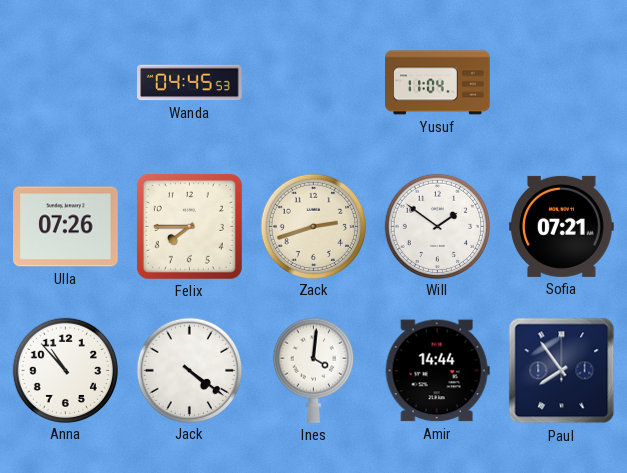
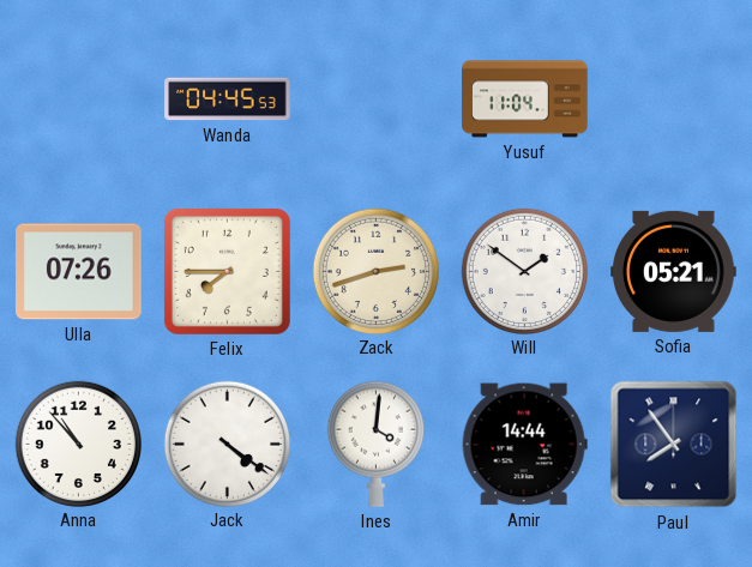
Sofia: 07:21 -> 05:21
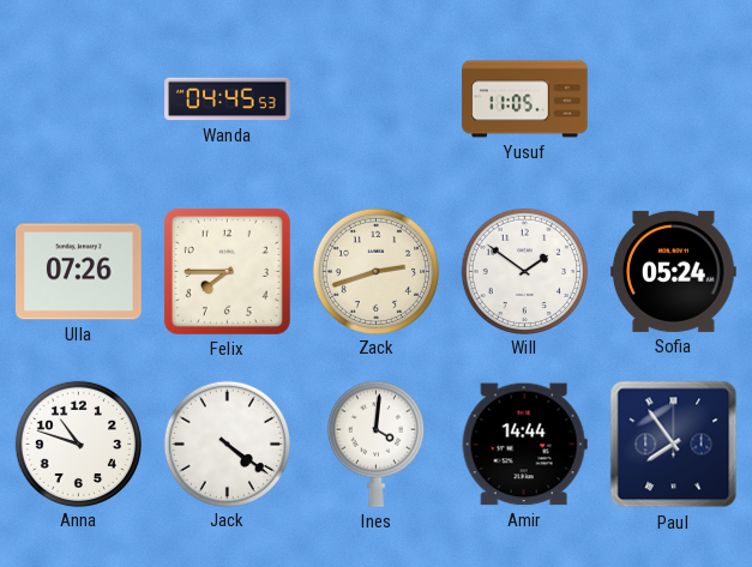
Yusuf: 11:04 -> 11:05
Sofia: 05:21 -> 05:24
Anna: 10:53 -> 10:48
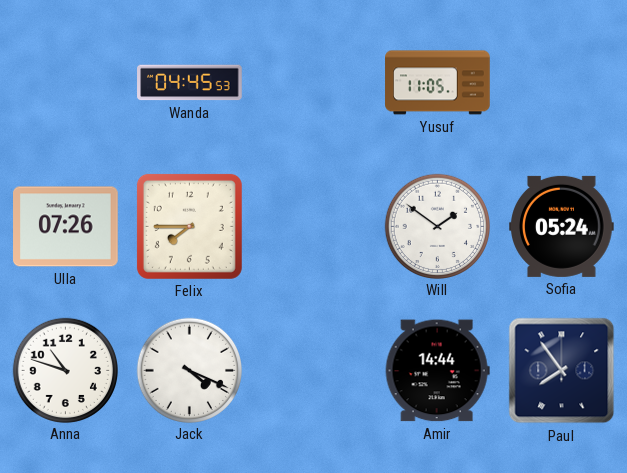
Zack: 2:42 -> none
Jack: 4:21 -> 4:19
Ines: 4:01 -> none
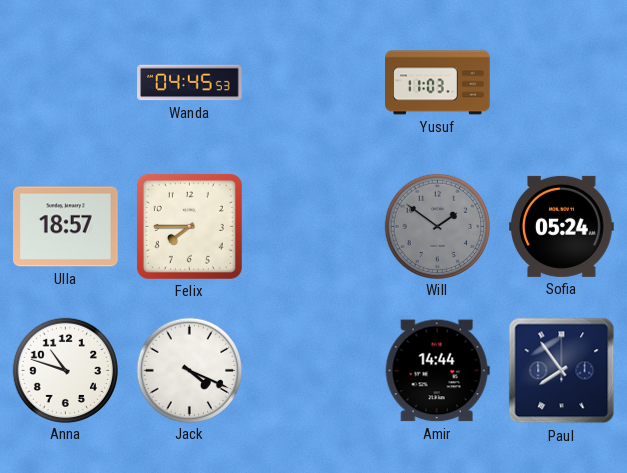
Yusuf: 11:05 -> 11:03
Ulla: 07:26 -> 18:57
Will dial: white -> grey
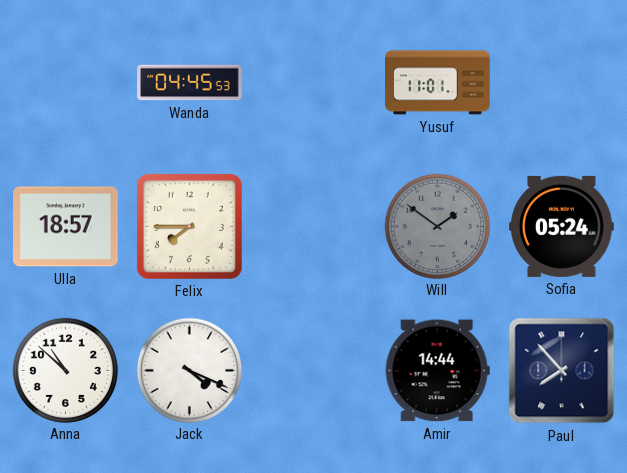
Yusuf: 11:03 -> 11:01
Anna: 10:48 -> 10:52
Paul: 7:54 -> 7:53
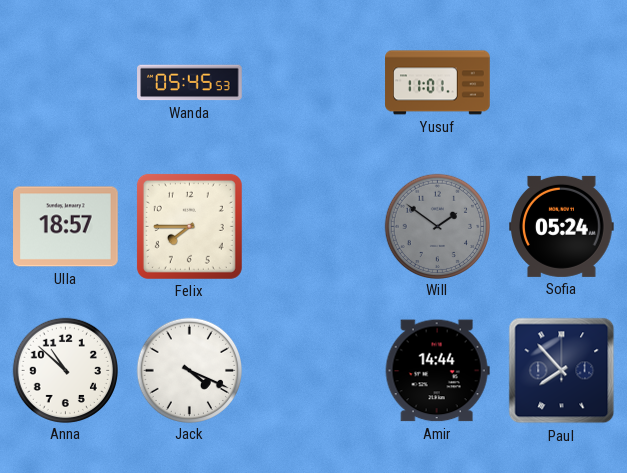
Wanda: 04:45 -> 05:45
